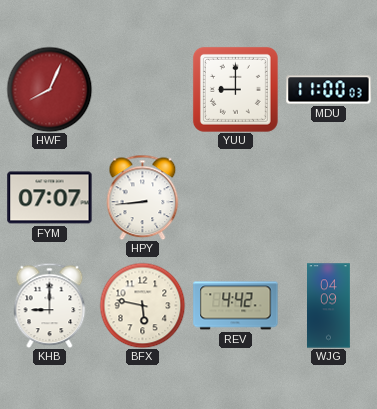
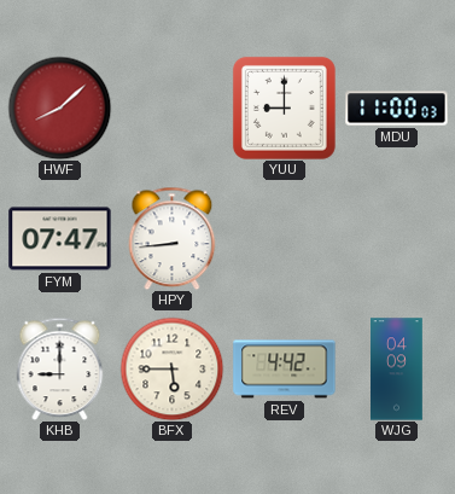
HWF: 8:04 -> 8:08
FYM: 07:07 -> 07:47
BFX: 5:47 -> 5:45
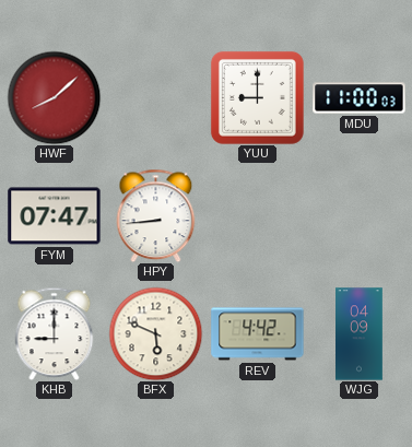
BFX: 5:45 -> 5:49
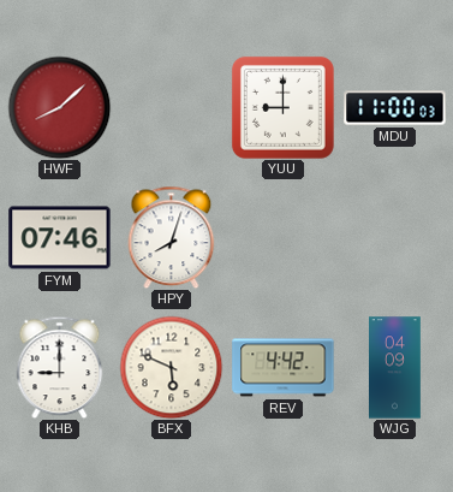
FYM: 07:47 -> 07:46
HPY: 8:44 -> 8:03
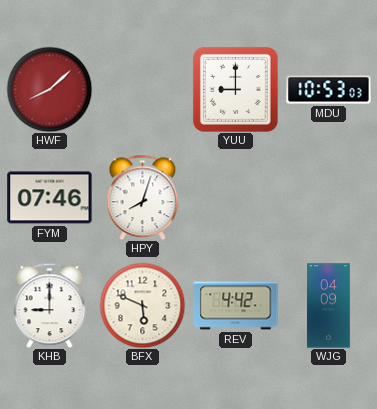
MDU: 11:00 -> 10:53
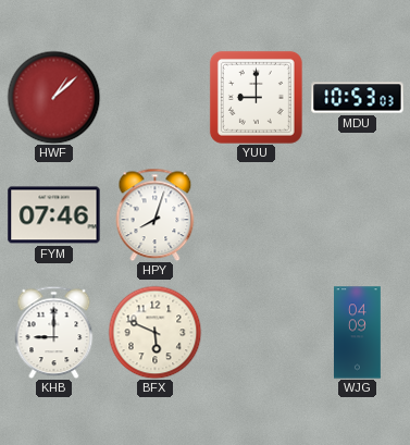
HWF: 8:08 -> 1:08
REV: 4:42 -> none
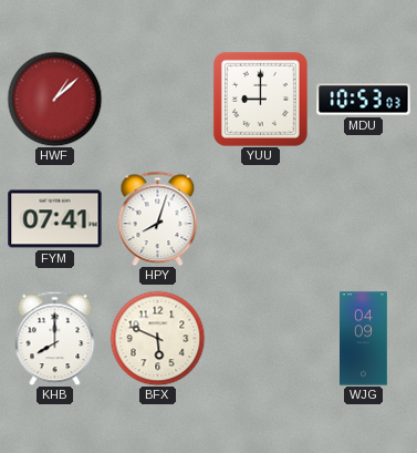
FYM: 07:46 -> 07:41
KHB: 9:00 -> 8:00
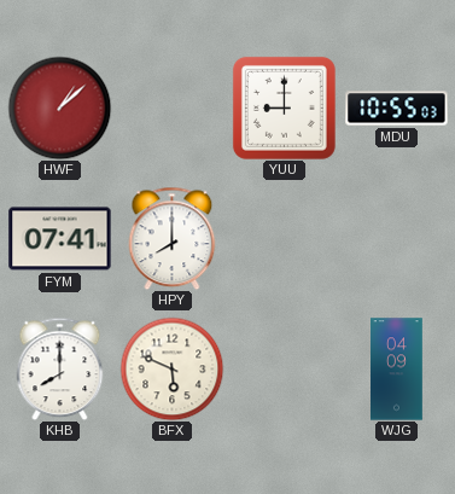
MDU: 10:53 -> 10:55
HPY: 8:03 -> 8:00
